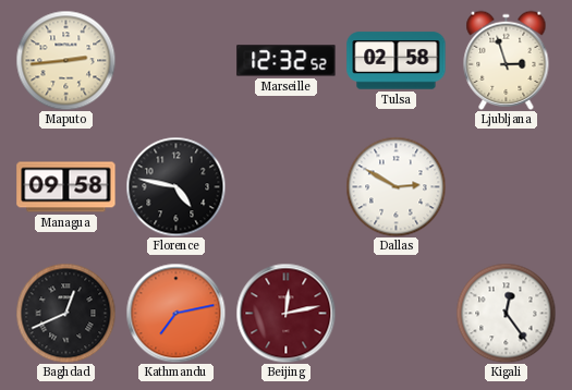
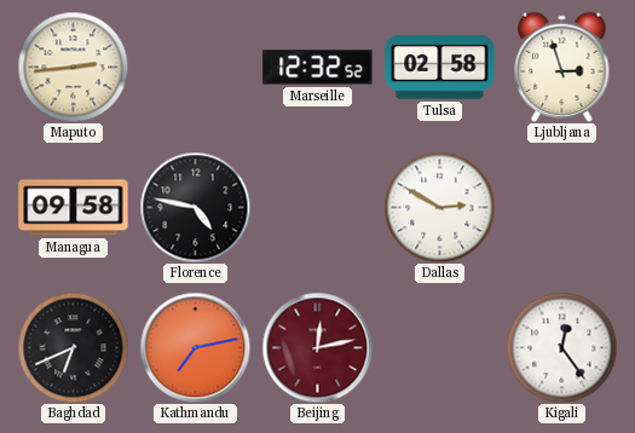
Baghdad: 12:41 -> 6:41
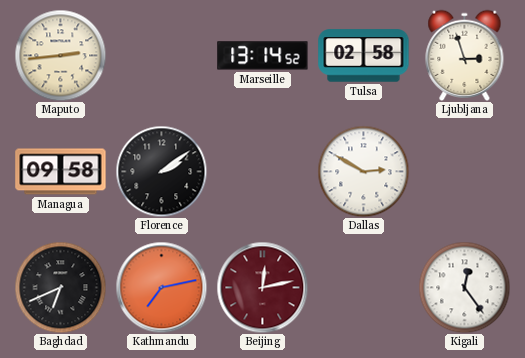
Marseille: 12:32 -> 13:14
Florence: 4:47 -> 2:09
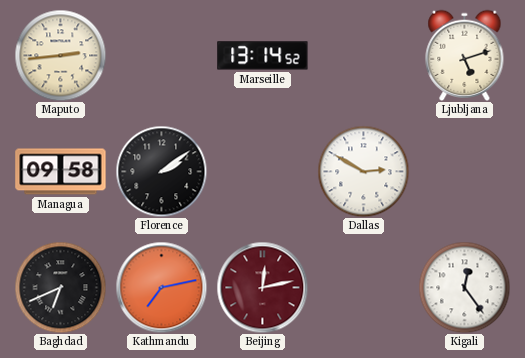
Tulsa: 02:58 -> none
Ljubljana: 2:57 -> 5:12
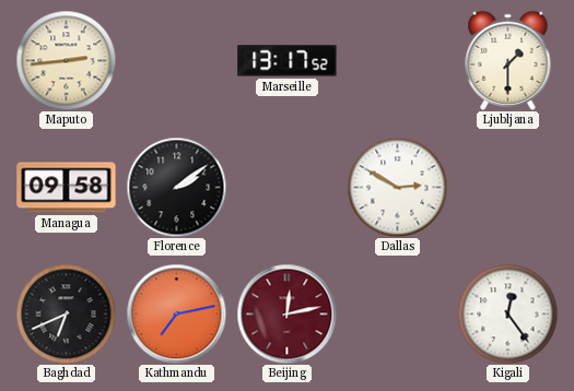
Marseille: 13:14 -> 13:17
Ljubljana: 5:12 -> 1:30
